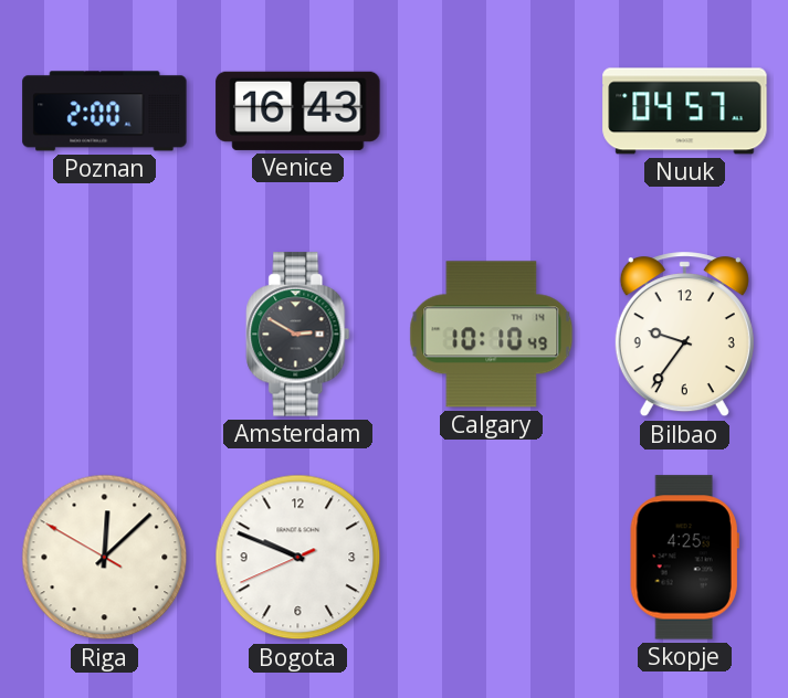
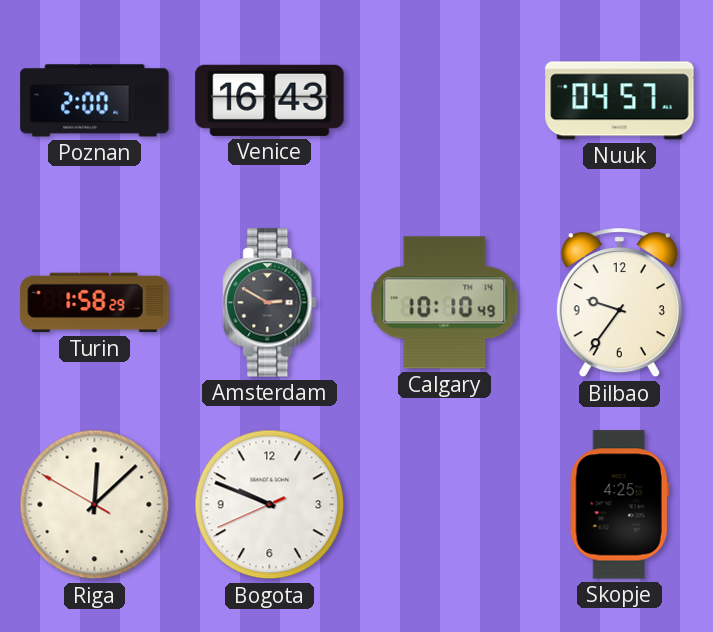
Turin: none -> 1:58
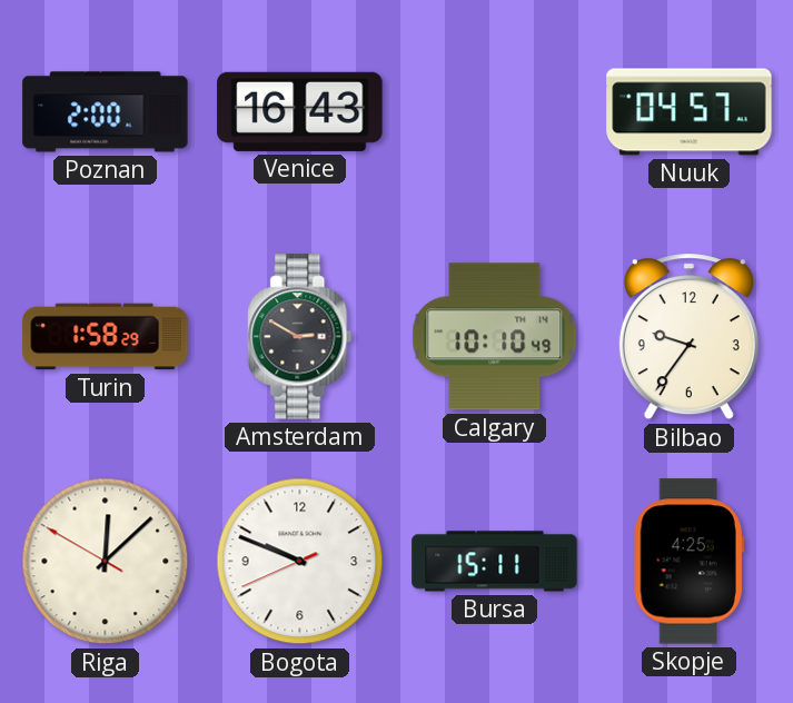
Bursa: none -> 15:11
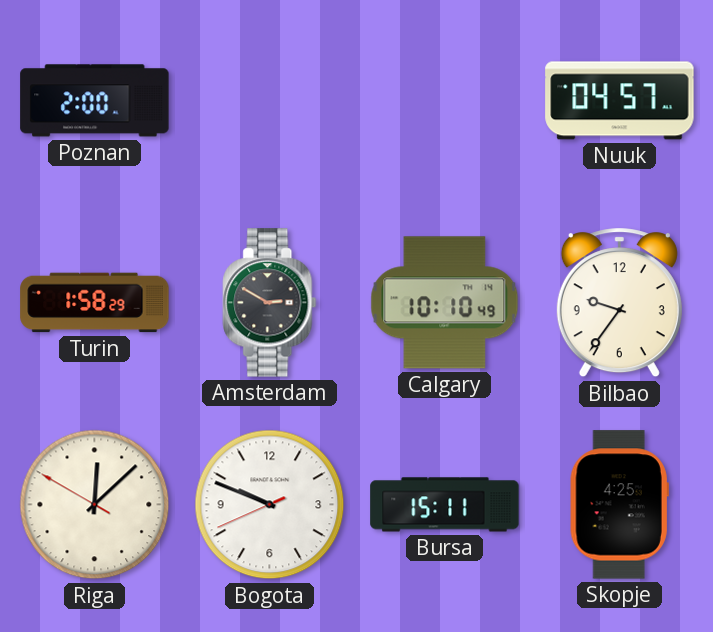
Venice: 16:43 -> none
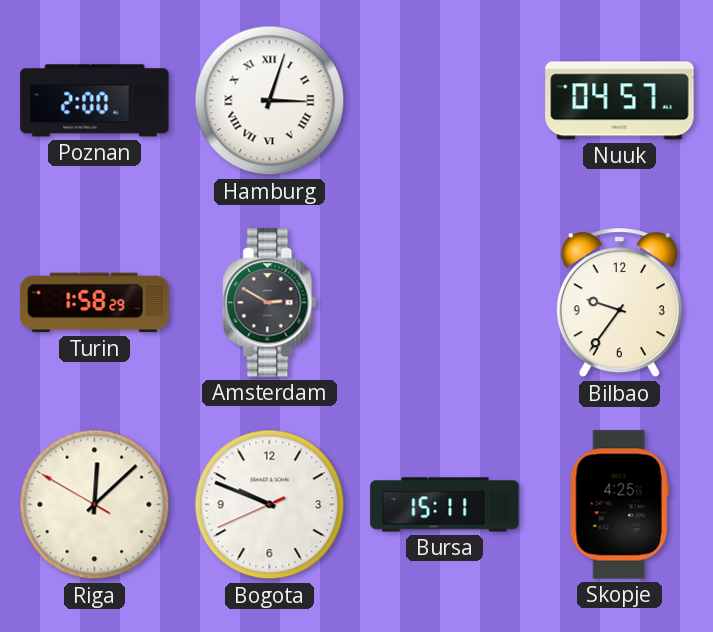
Hamburg: none -> 3:03
Calgary: 10:10 -> none
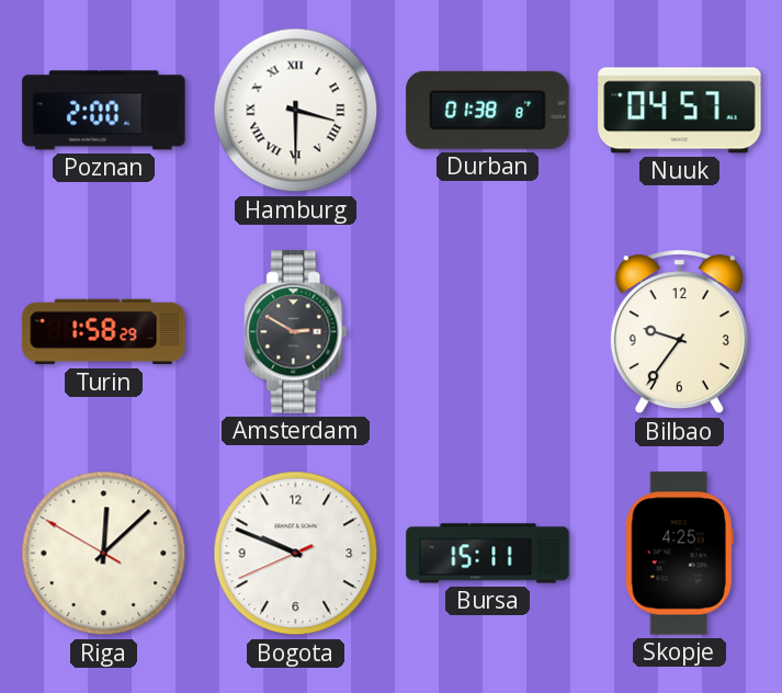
Hamburg: 3:03 -> 3:30
Durban: none -> 01:38
